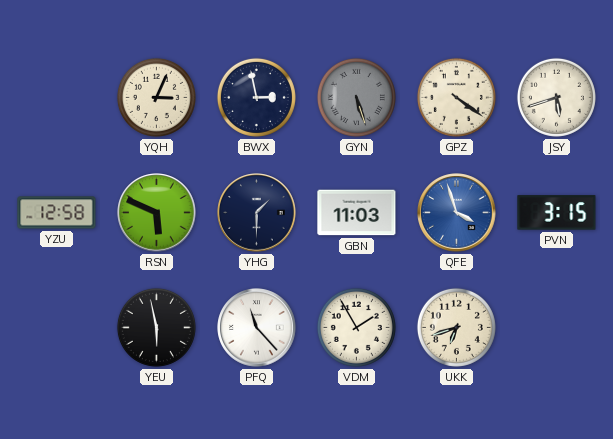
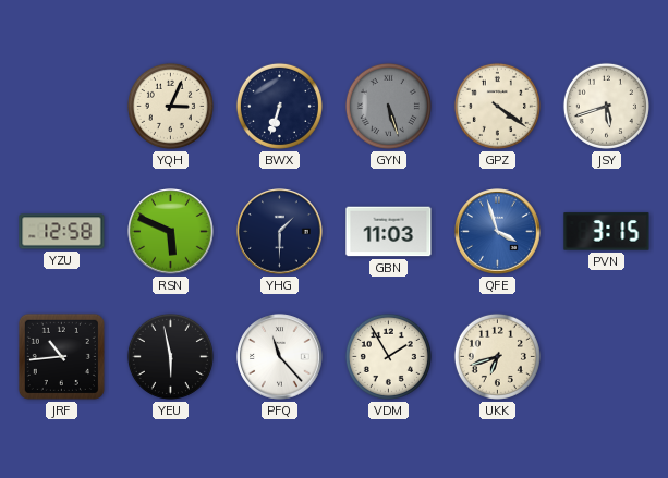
BWX: 2:58 -> 6:33
JRF: none -> 10:44
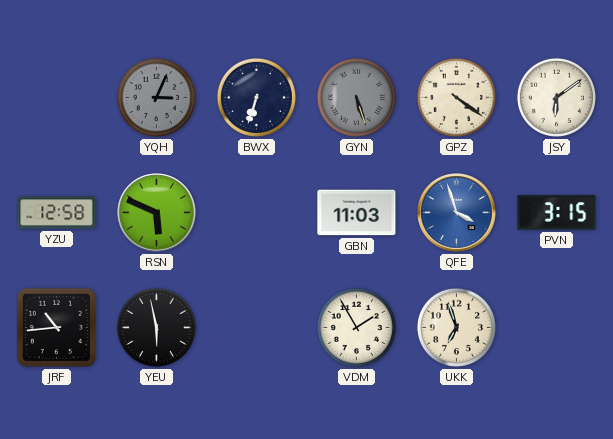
YQH dial: cream -> grey
JSY: 5:42 -> 6:09
YHG: 1:30 -> none
PFQ: 11:23 -> none
UKK: 6:42 -> 6:57
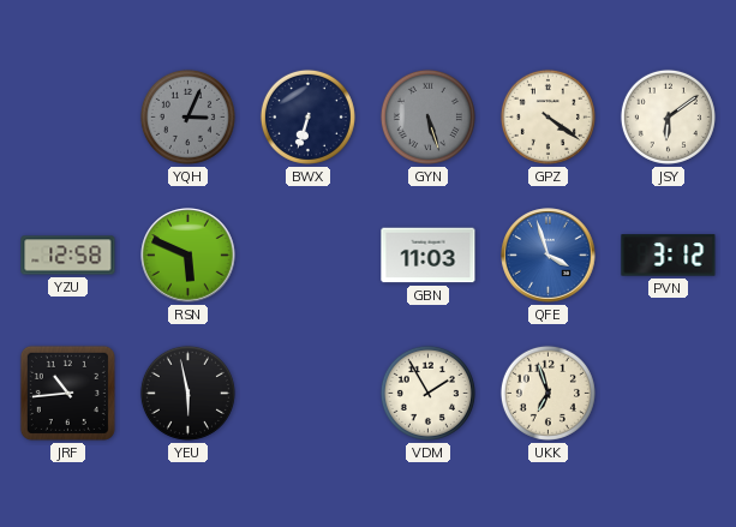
PVN: 3:15 -> 3:12
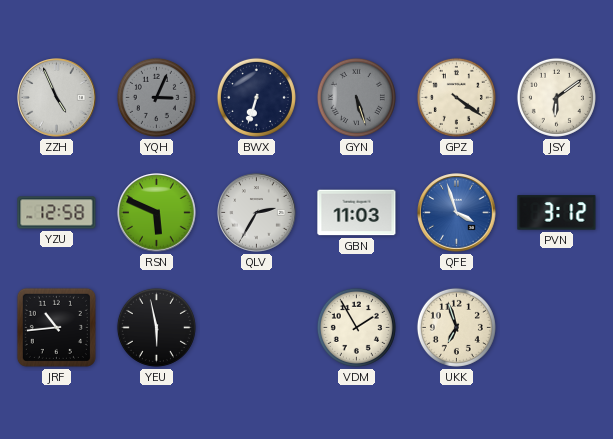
ZZH: none -> 4:56
QLV: none -> 2:35
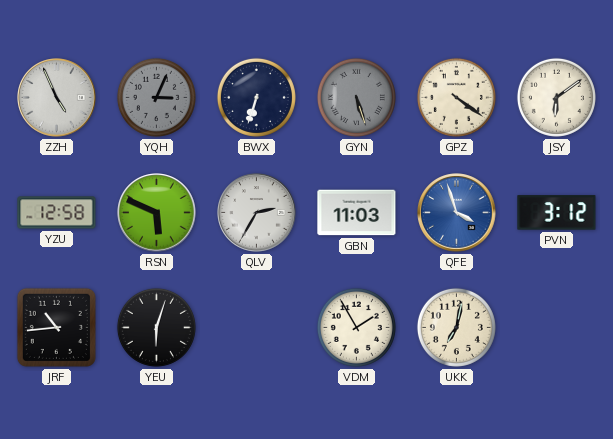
YEU: 5:58 -> 6:03
UKK: 6:57 -> 7:02
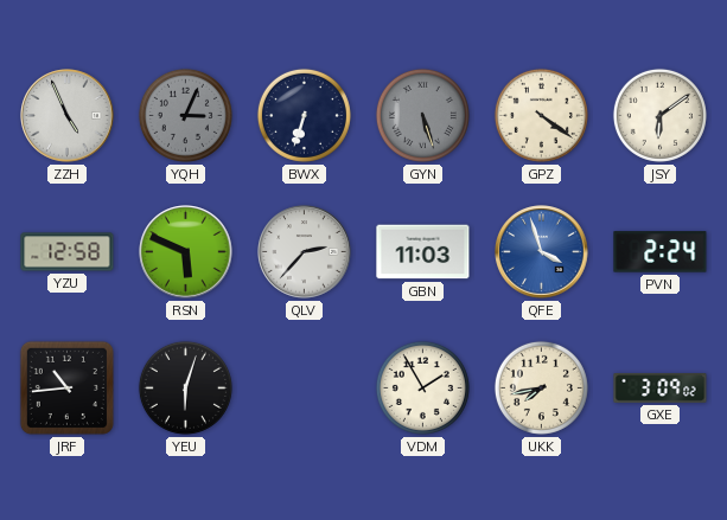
QLV: 2:35 -> 2:37
PVN: 3:12 -> 2:24
UKK: 7:02 -> 7:43
GXE: none -> 3:09
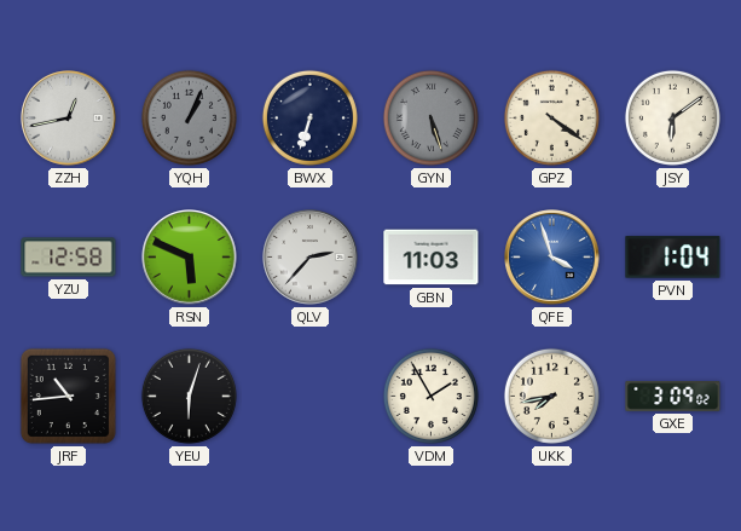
ZZH: 4:56 -> 12:43
YQH: 3:04 -> 1:04
PVN: 2:24 -> 1:04
